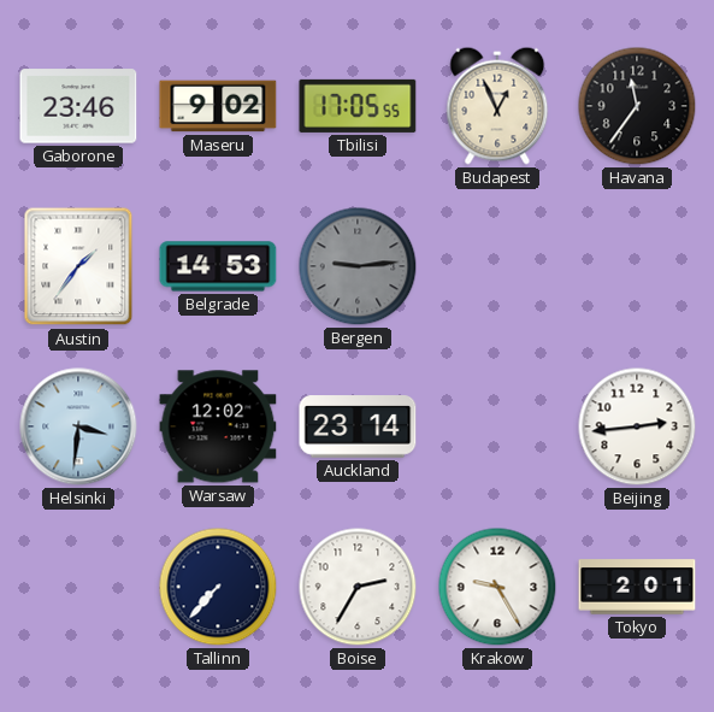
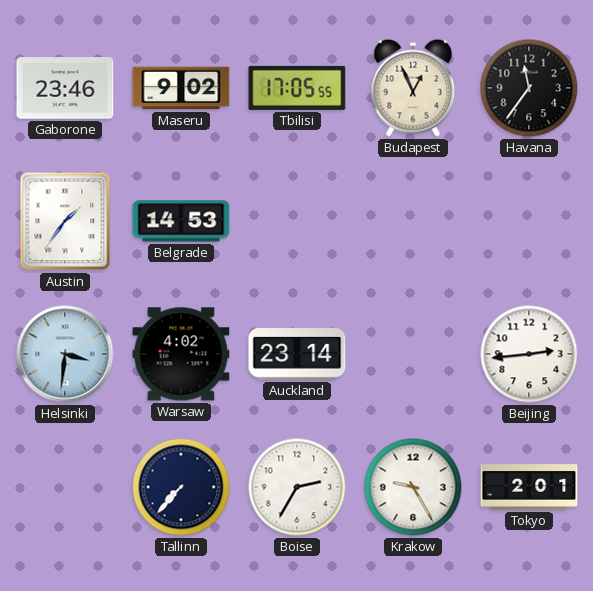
Bergen: 9:14 -> none
Warsaw: 12:02 -> 4:02
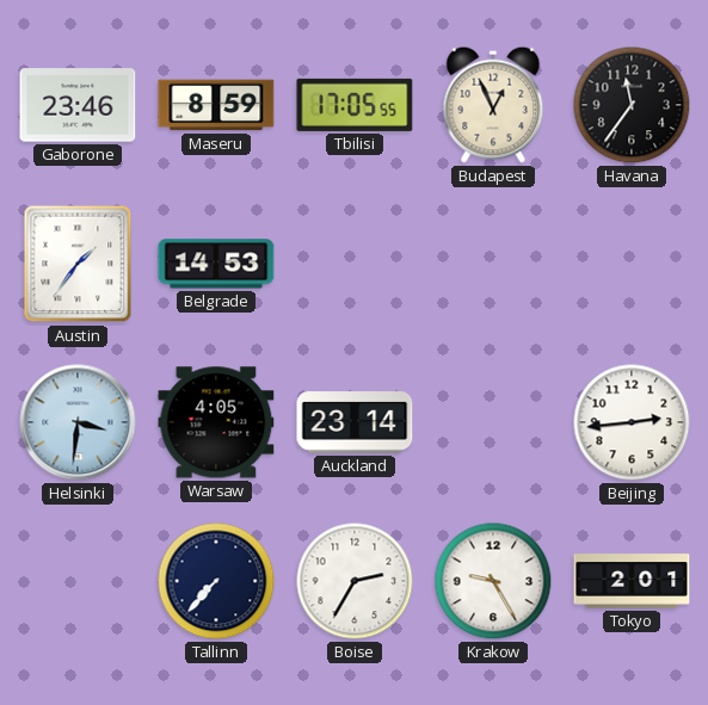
Maseru: 9:02 -> 8:59
Warsaw: 4:02 -> 4:05
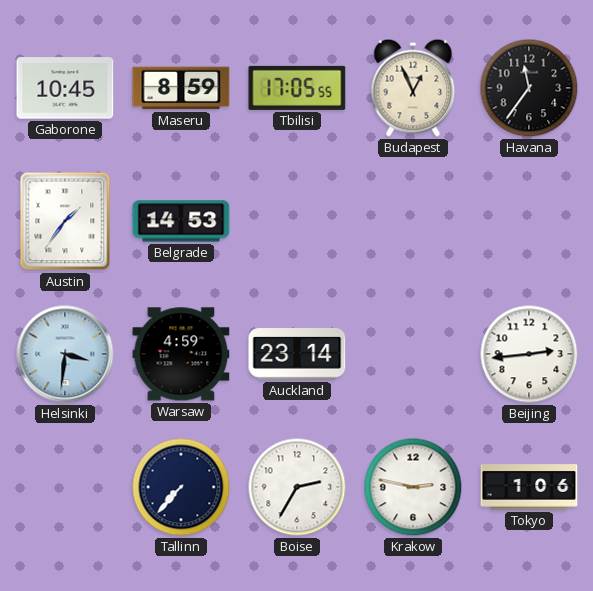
Gaborone: 23:46 -> 10:45
Warsaw: 4:05 -> 4:59
Krakow: 9:25 -> 2:47
Tokyo: 2:01 -> 1:06
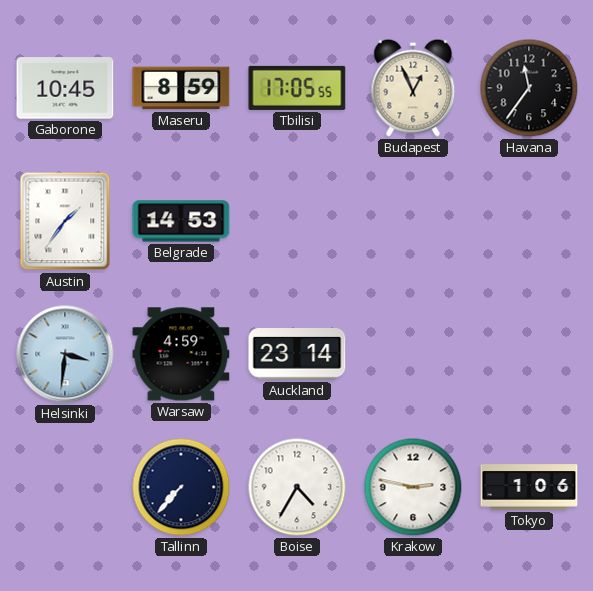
Beijing: 2:44 -> none
Boise: 2:35 -> 4:35
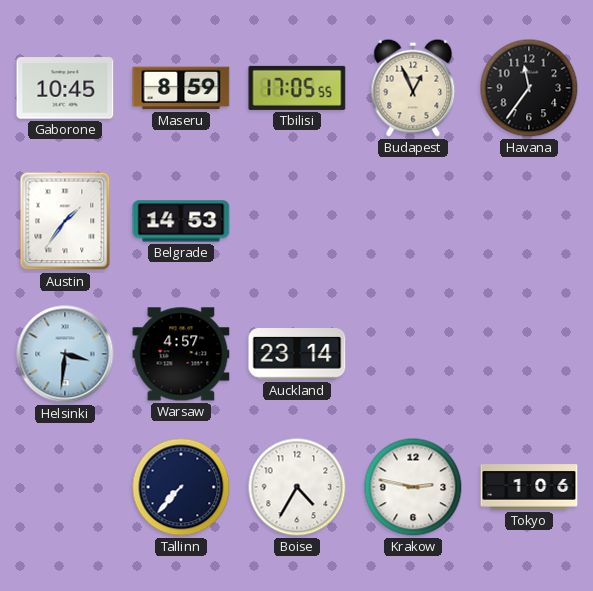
Warsaw: 4:59 -> 4:57
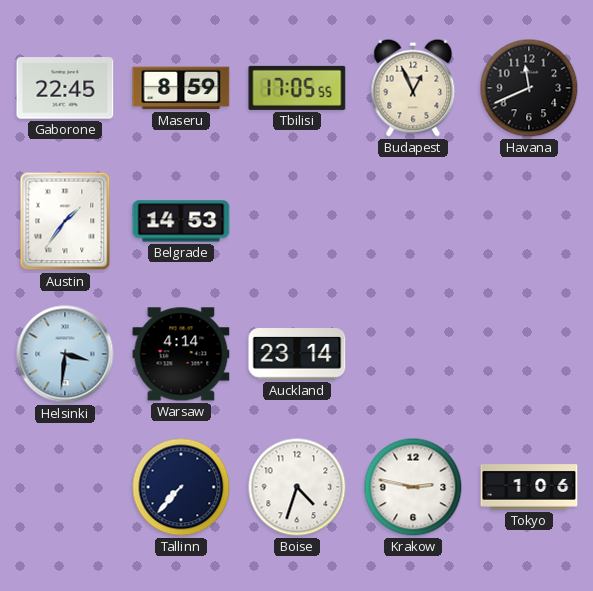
Gaborone: 10:45 -> 22:45
Havana: 11:36 -> 11:41
Warsaw: 4:57 -> 4:14
Boise: 4:35 -> 4:33
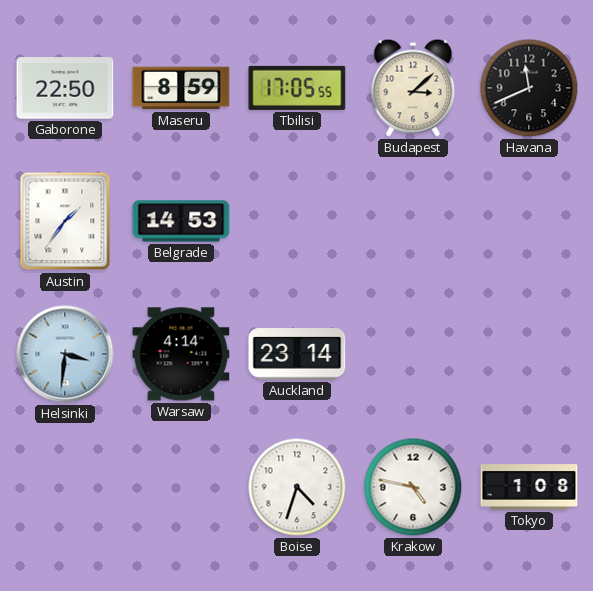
Gaborone: 22:45 -> 22:50
Budapest: 12:56 -> 3:08
Tallinn: 7:37 -> none
Krakow: 2:47 -> 4:47
Tokyo: 1:06 -> 1:08
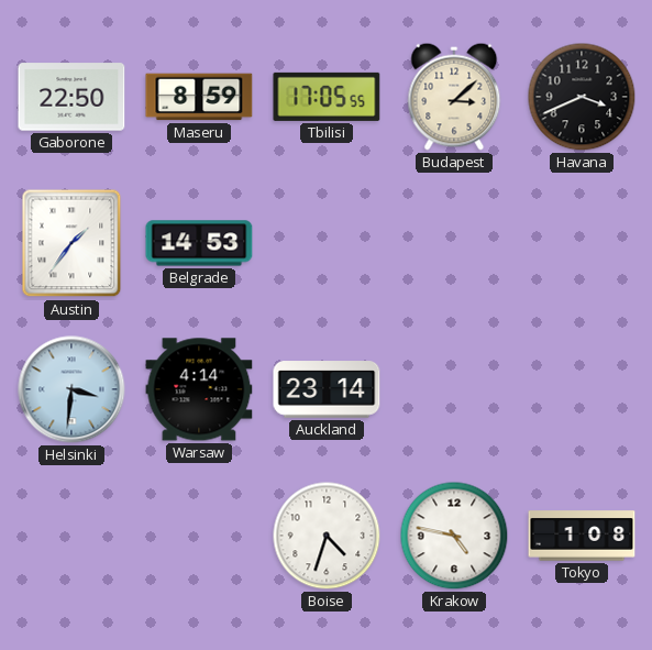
Havana: 11:41 -> 3:41
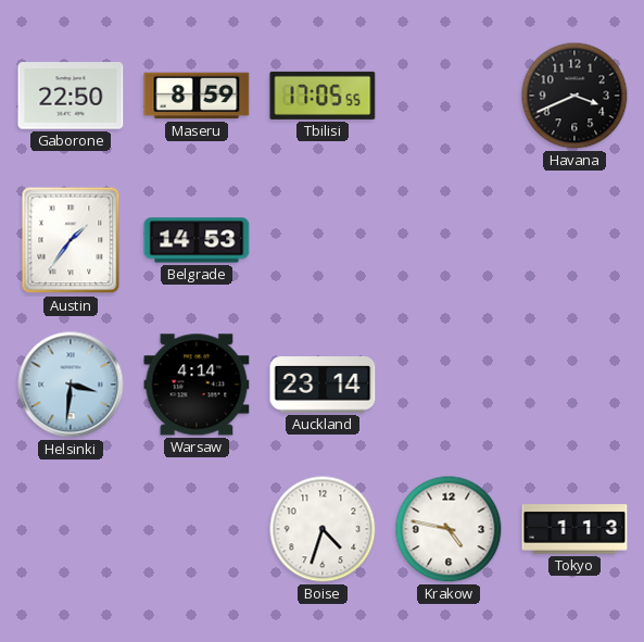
Budapest: 3:08 -> none
Tokyo: 1:08 -> 1:13
